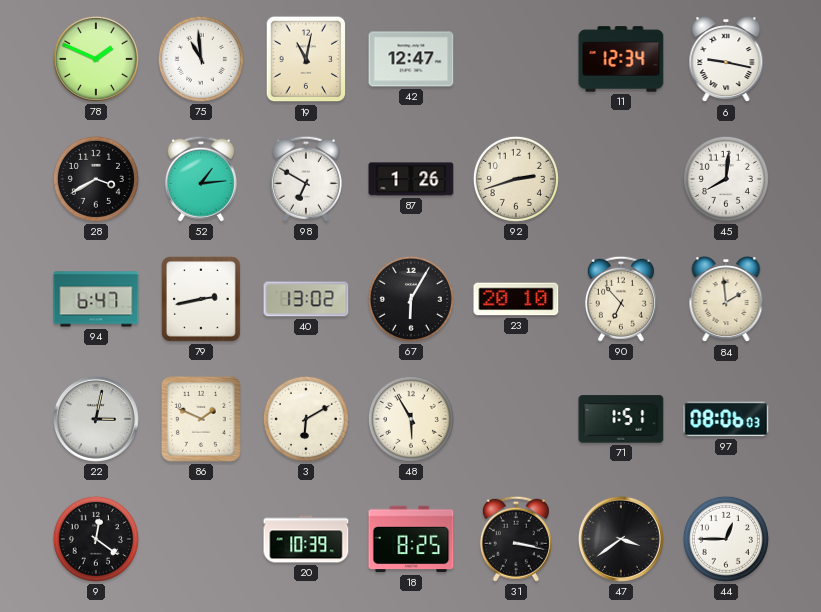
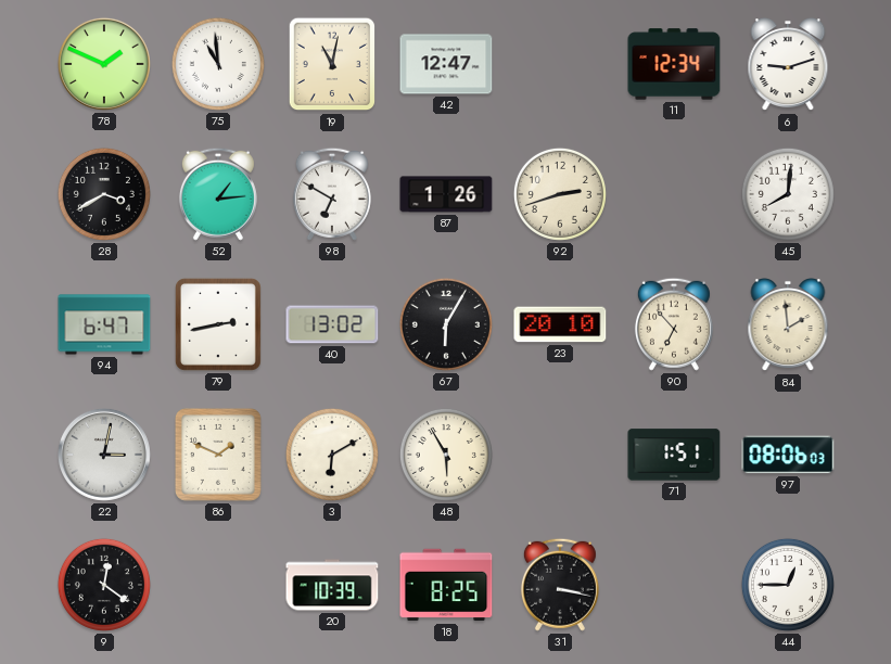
6: 9:17 -> 9:12
47: 3:39 -> none
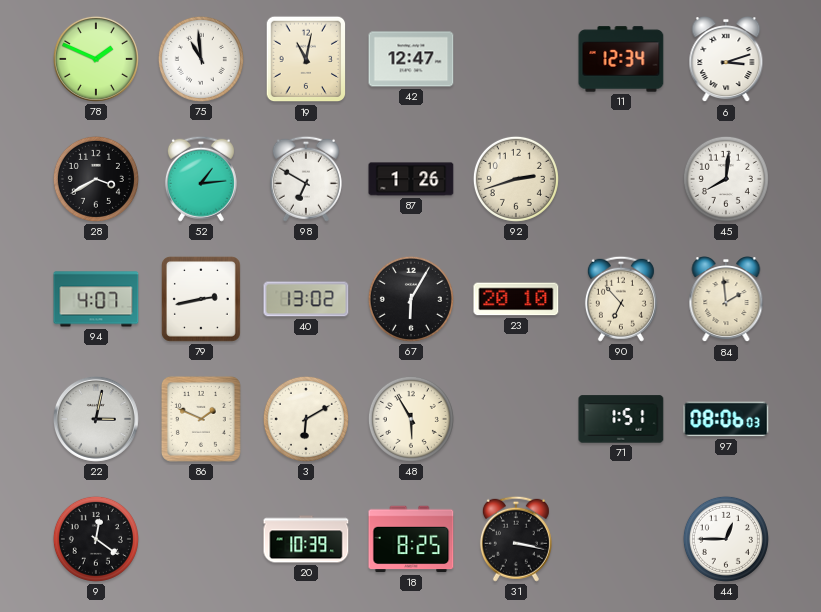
6: 9:12 -> 3:12
94: 6:47 -> 4:07
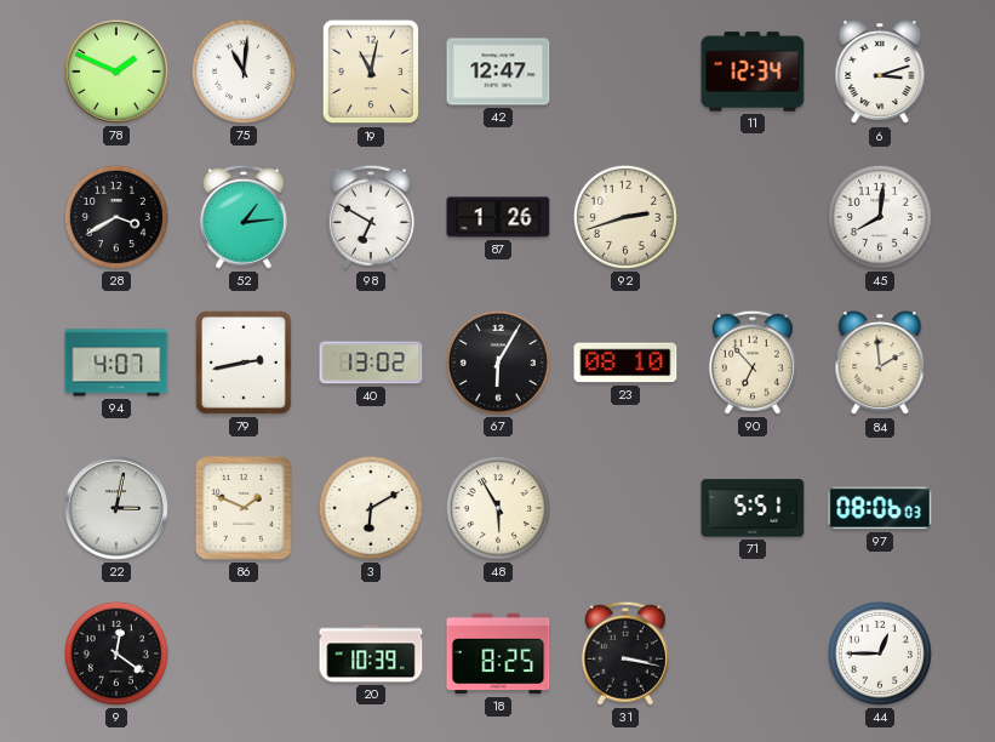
75: 10:59 -> 11:01
23: 20:10 -> 08:10
71: 1:51 -> 5:51
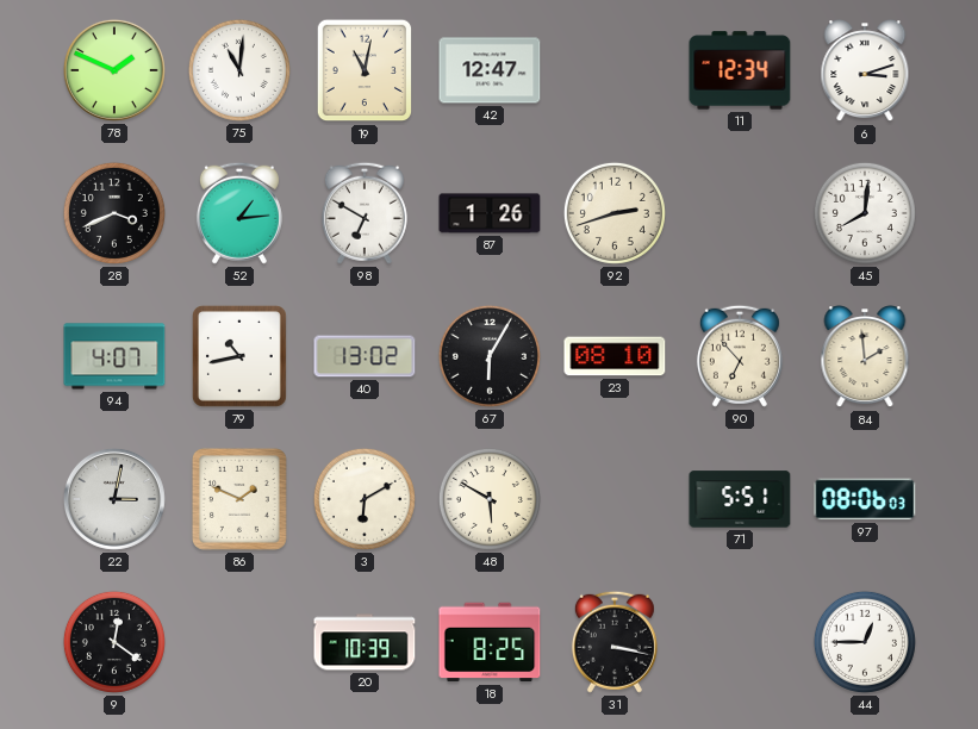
28: 3:40 -> 3:41
79: 2:43 -> 10:43
48: 5:55 -> 5:50
